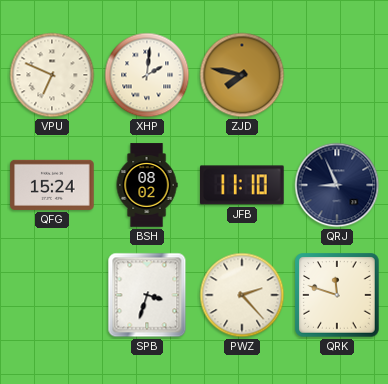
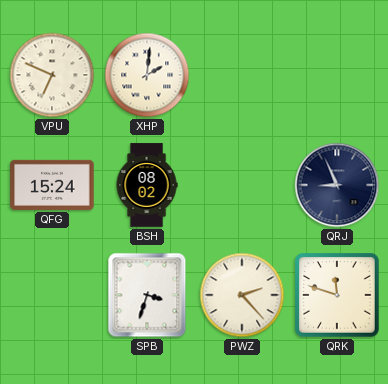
ZJD: 7:47 -> none
JFB: 11:10 -> none
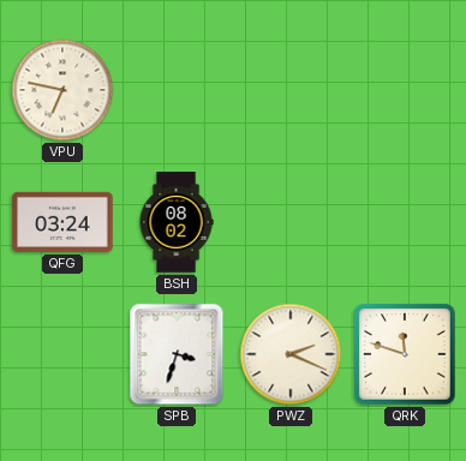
VPU: 6:49 -> 6:47
XHP: 2:01 -> none
QFG: 15:24 -> 03:24
QRJ: 8:56 -> none
PWZ: 2:23 -> 2:19
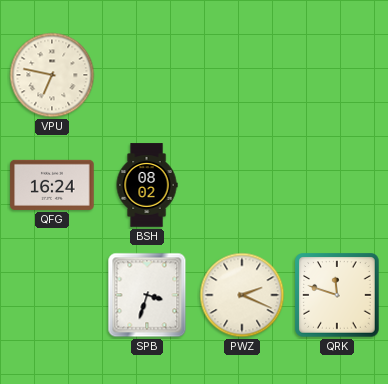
QFG: 03:24 -> 16:24
